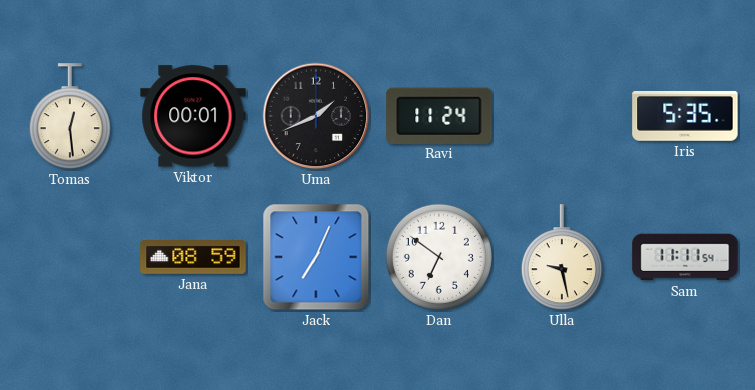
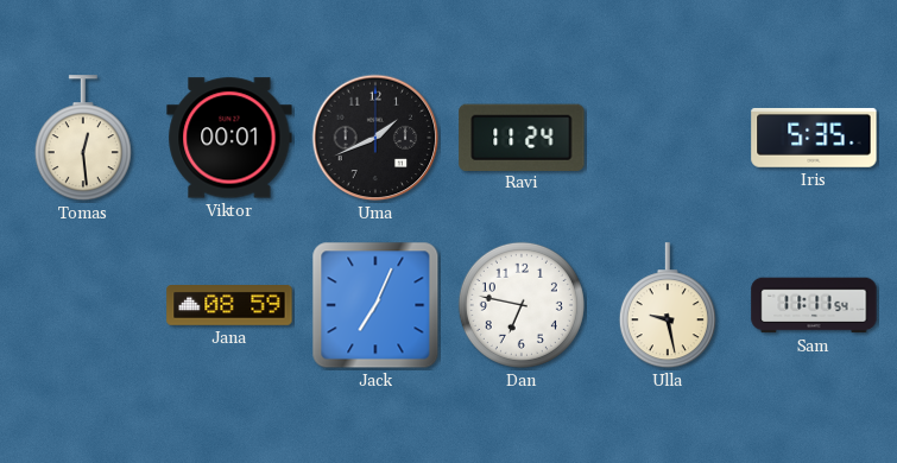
Dan: 6:51 -> 6:47
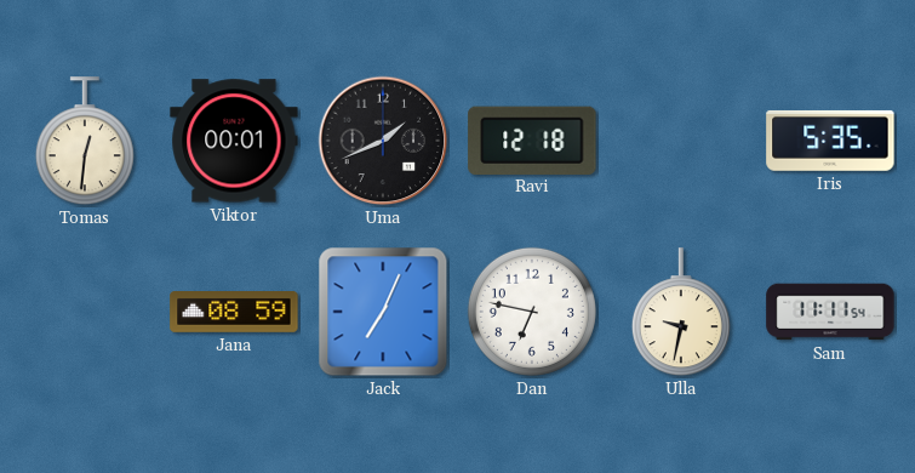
Tomas: 12:29 -> 12:31
Ravi: 11:24 -> 12:18
Ulla: 9:28 -> 9:32
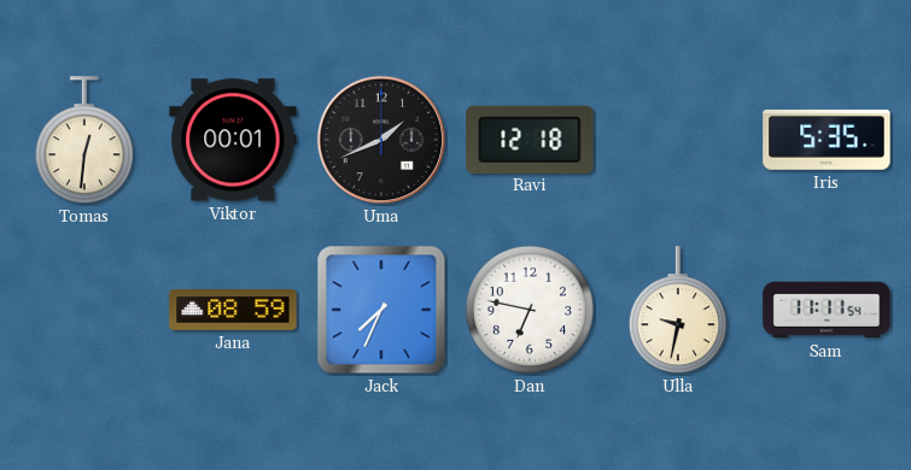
Jack: 7:04 -> 7:34
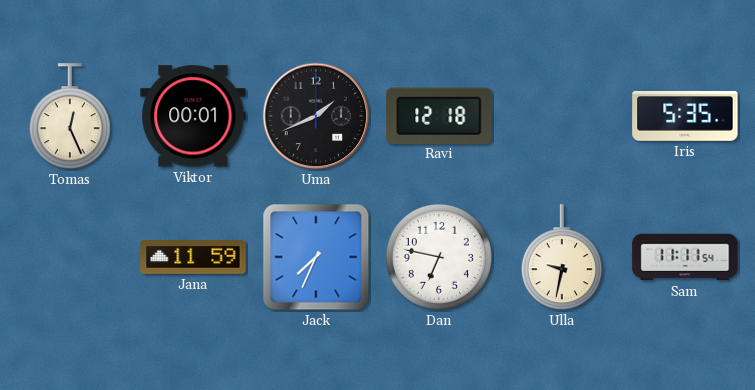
Tomas: 12:31 -> 12:26
Jana: 08:59 -> 11:59
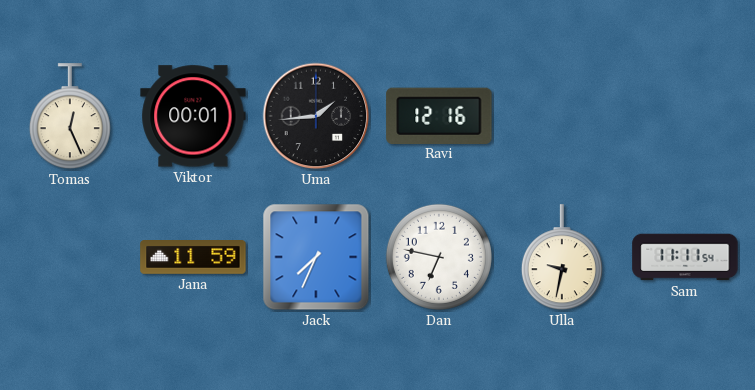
Uma: 1:41 -> 1:44
Ravi: 12:18 -> 12:16
Iris: 5:35 -> none
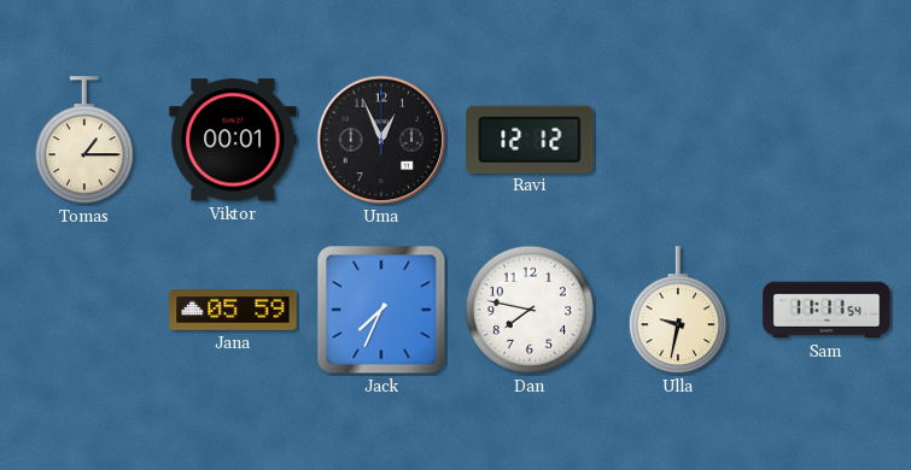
Tomas: 12:26 -> 1:15
Uma: 1:44 -> 12:56
Ravi: 12:16 -> 12:12
Jana: 11:59 -> 05:59
Dan: 6:47 -> 7:47
